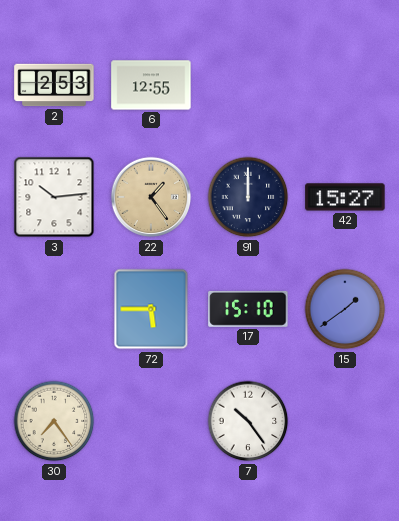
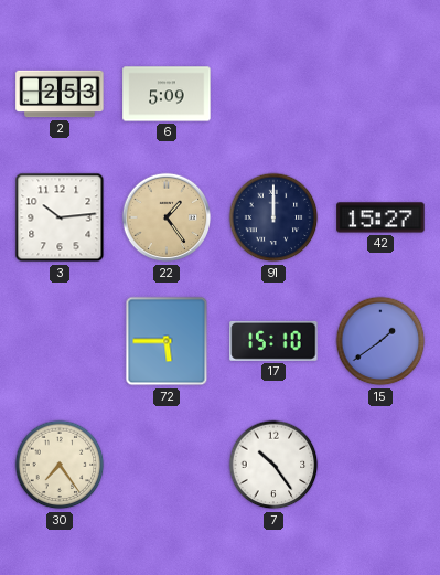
6: 12:55 -> 5:09
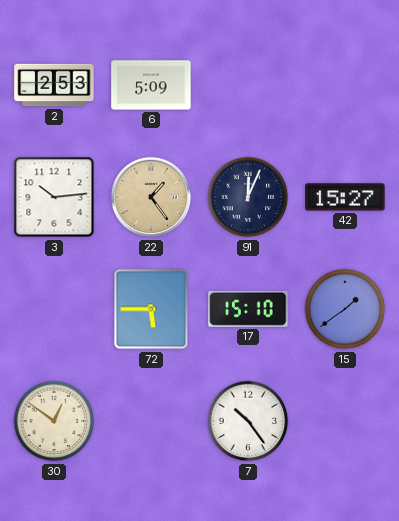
91: 12:00 -> 12:04
30: 7:24 -> 12:51
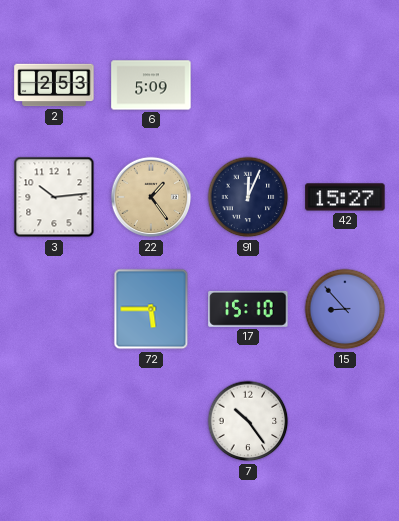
15: 1:39 -> 8:53
30: 12:51 -> none
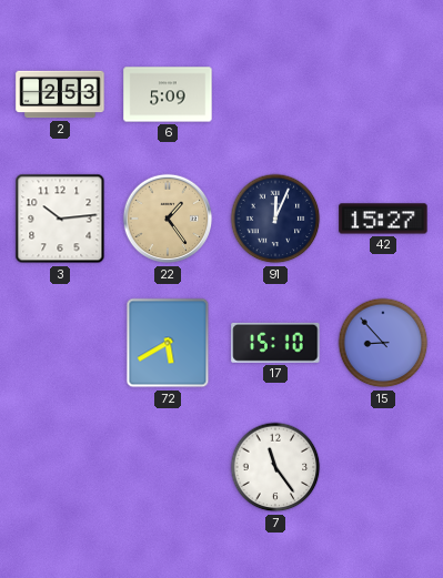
72: 5:45 -> 5:40
7: 10:24 -> 11:24
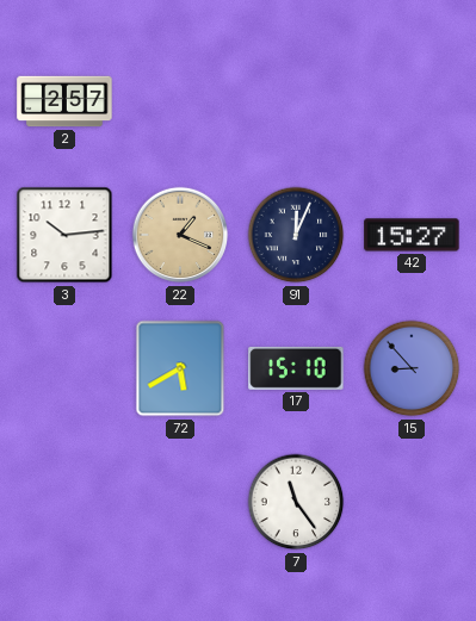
2: 2:53 -> 2:57
6: 5:09 -> none
22: 1:24 -> 1:19
